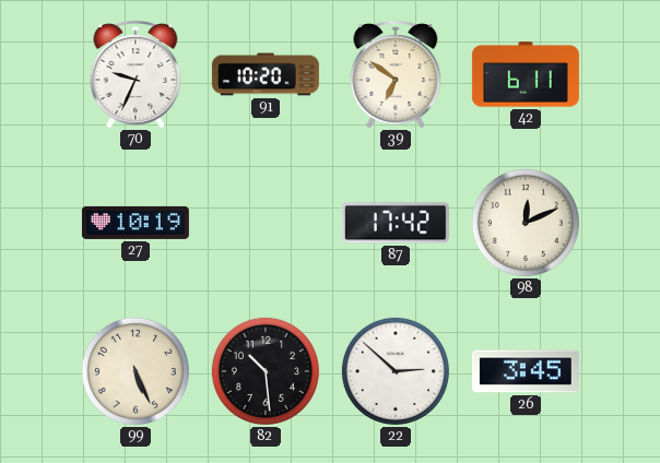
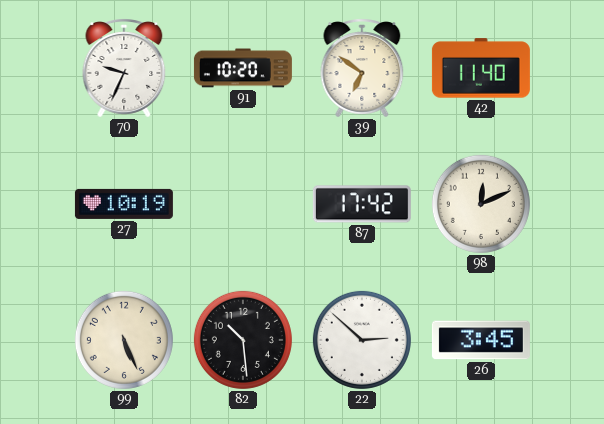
42: 6:11 -> 11:40
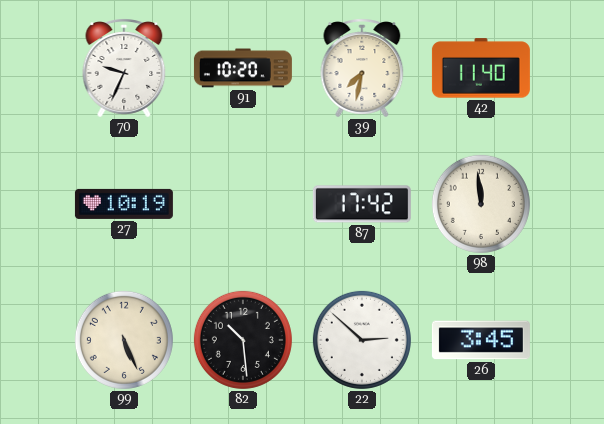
39: 6:51 -> 7:32
98: 12:11 -> 11:59
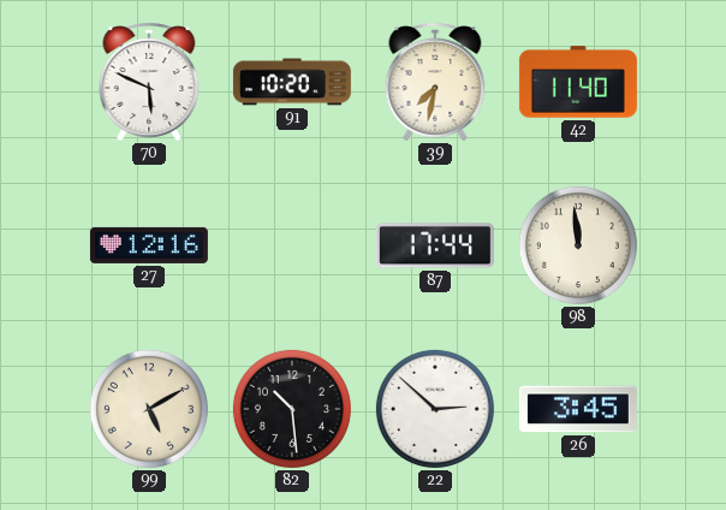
70: 9:34 -> 5:49
27: 10:19 -> 12:16
87: 17:42 -> 17:44
99: 5:26 -> 5:10
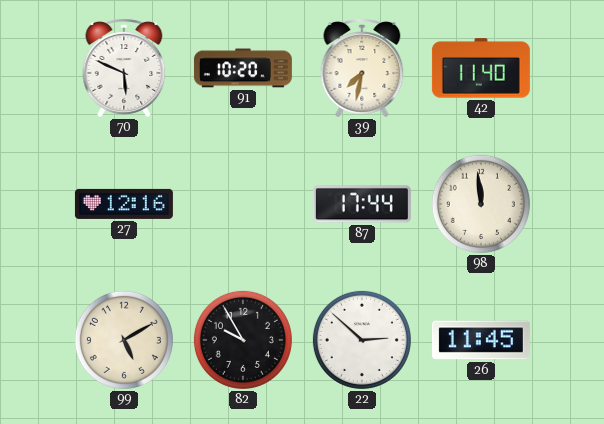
82: 10:29 -> 9:55
26: 3:45 -> 11:45
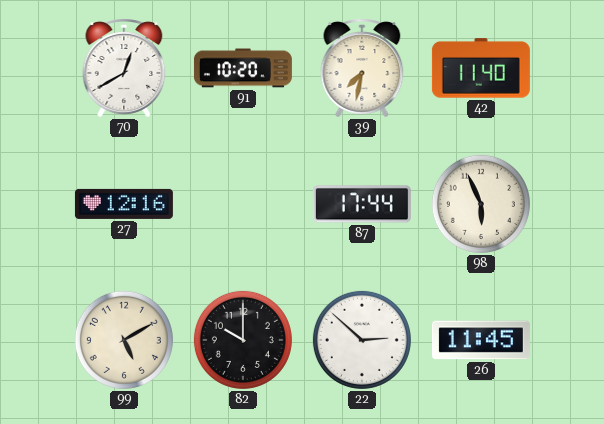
70: 5:49 -> 12:40
98: 11:59 -> 5:56
82: 9:55 -> 10:00
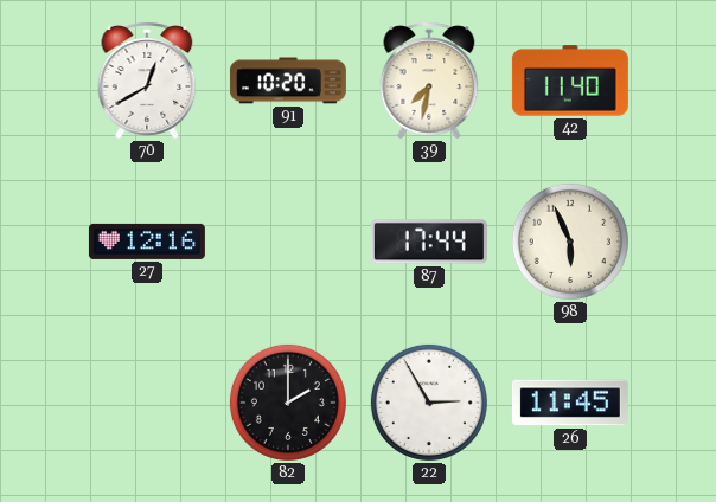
99: 5:10 -> none
82: 10:00 -> 2:00
22: 2:52 -> 2:55
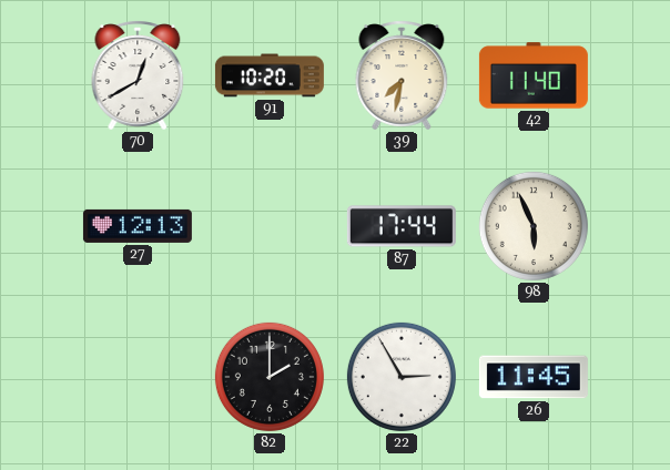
27: 12:16 -> 12:13
